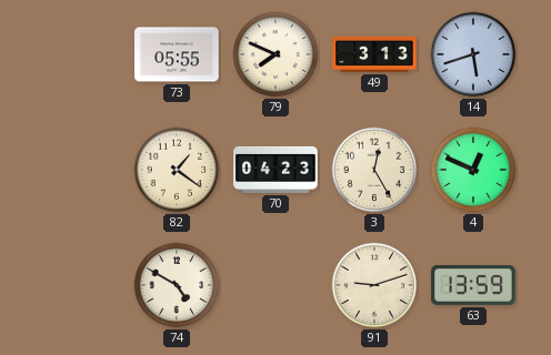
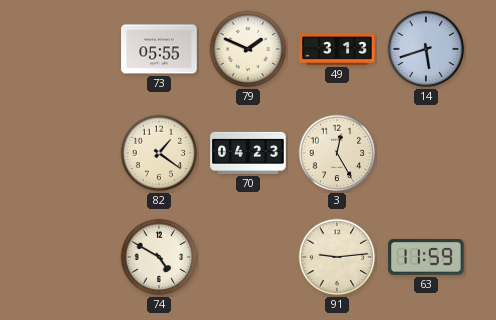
79: 7:49 -> 1:49
4: 12:49 -> none
91: 9:12 -> 9:14
63: 13:59 -> 11:59
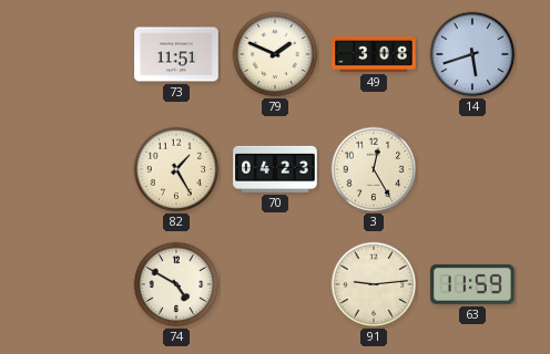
73: 05:55 -> 11:51
49: 3:13 -> 3:08
82: 1:21 -> 1:25
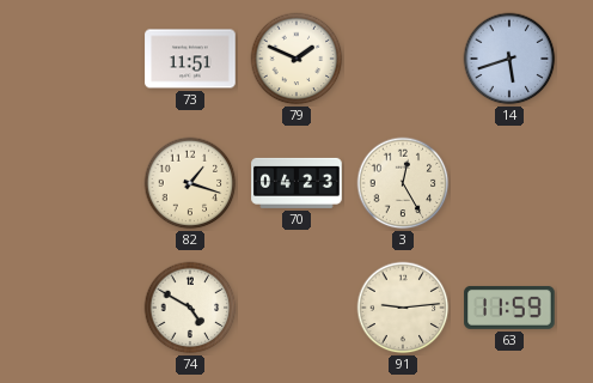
49: 3:08 -> none
82: 1:25 -> 1:18
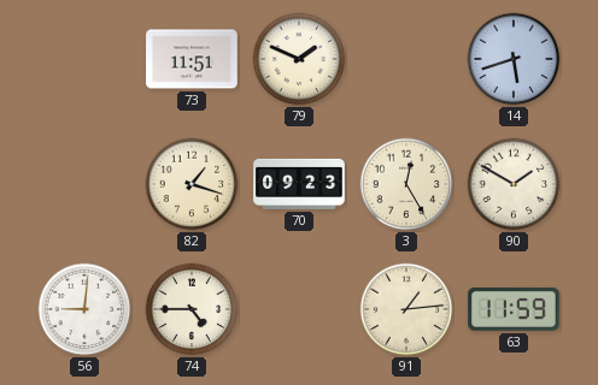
70: 04:23 -> 09:23
90: none -> 1:50
56: none -> 9:01
74: 4:50 -> 4:45
91: 9:14 -> 1:14
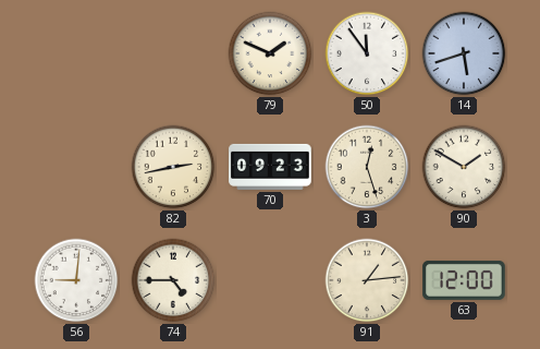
73: 11:51 -> none
50: none -> 11:54
82: 1:18 -> 2:43
3: 12:25 -> 12:27
63: 11:59 -> 12:00
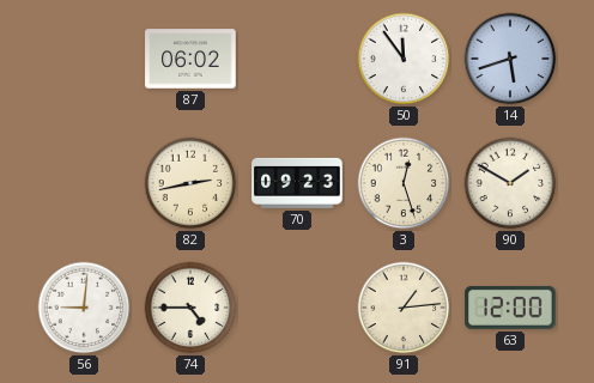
87: none -> 06:02
79: 1:49 -> none
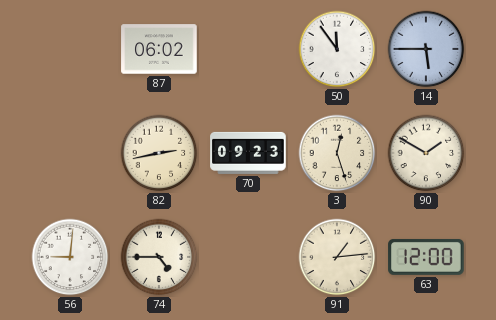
14: 5:42 -> 5:45
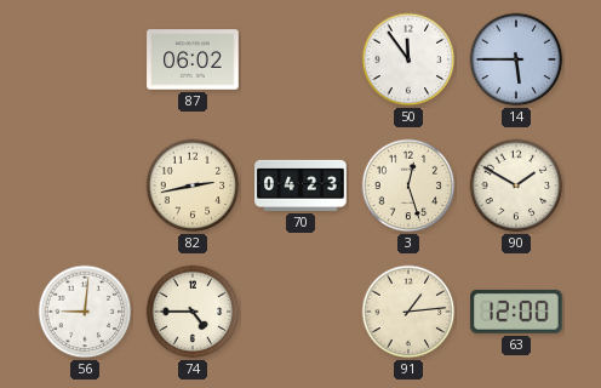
70: 09:23 -> 04:23
